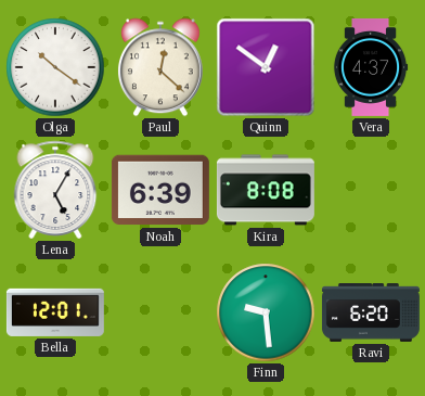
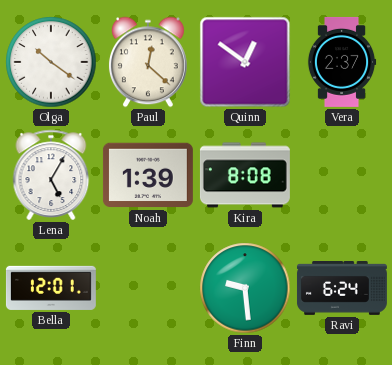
Vera: 4:37 -> 2:37
Noah: 6:39 -> 1:39
Ravi: 6:20 -> 6:24
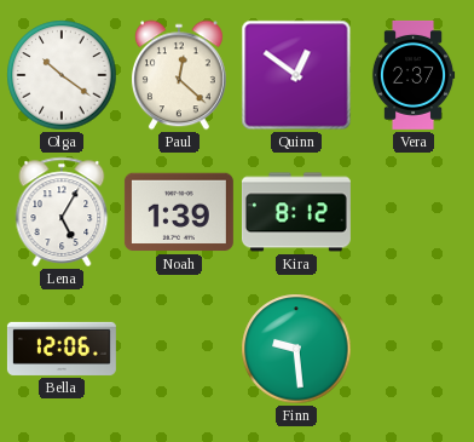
Kira: 8:08 -> 8:12
Bella: 12:01 -> 12:06
Ravi: 6:24 -> none
